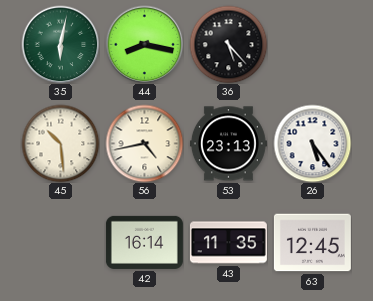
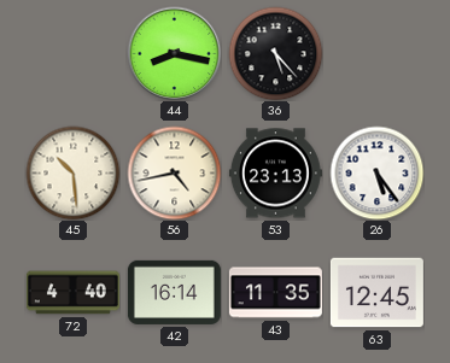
35: 6:02 -> none
72: none -> 4:40
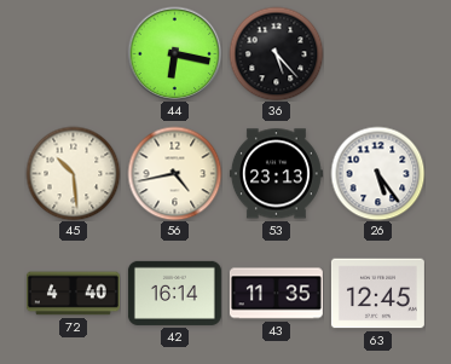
44: 8:17 -> 6:17
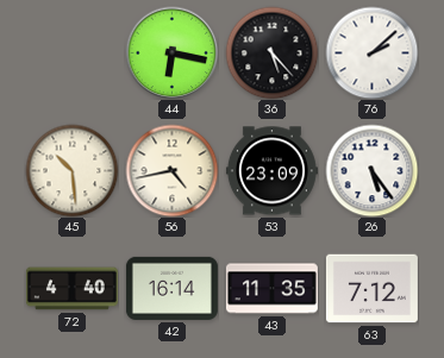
76: none -> 2:08
53: 23:13 -> 23:09
63: 12:45 -> 7:12
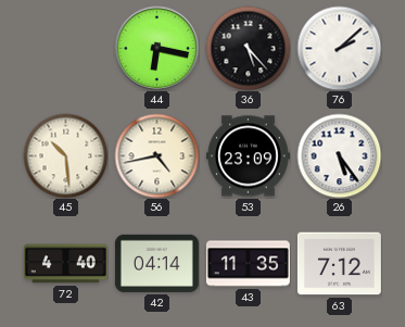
42: 16:14 -> 04:14
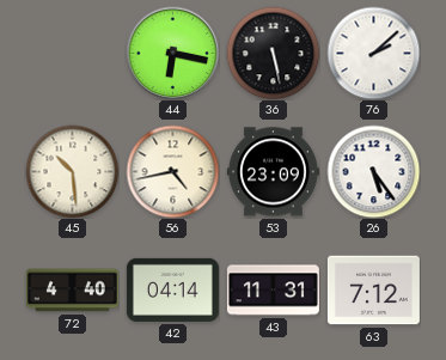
36: 5:23 -> 5:28
43: 11:35 -> 11:31
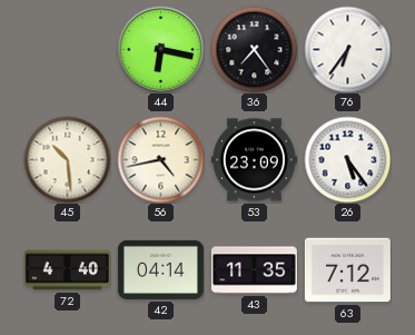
36: 5:28 -> 7:24
76: 2:08 -> 6:36
43: 11:31 -> 11:35
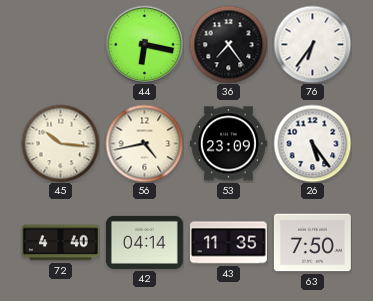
45: 10:29 -> 10:16
63: 7:12 -> 7:50
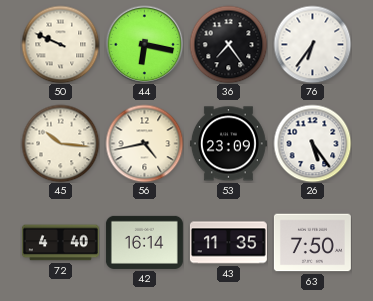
50: none -> 9:49
42: 04:14 -> 16:14
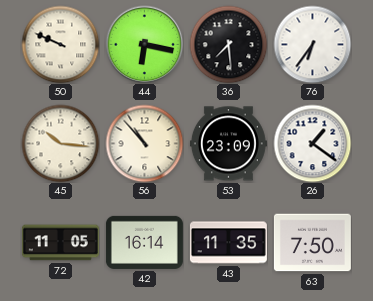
36: 7:24 -> 7:29
56: 4:43 -> 10:53
26: 5:24 -> 1:21
72: 4:40 -> 11:05
